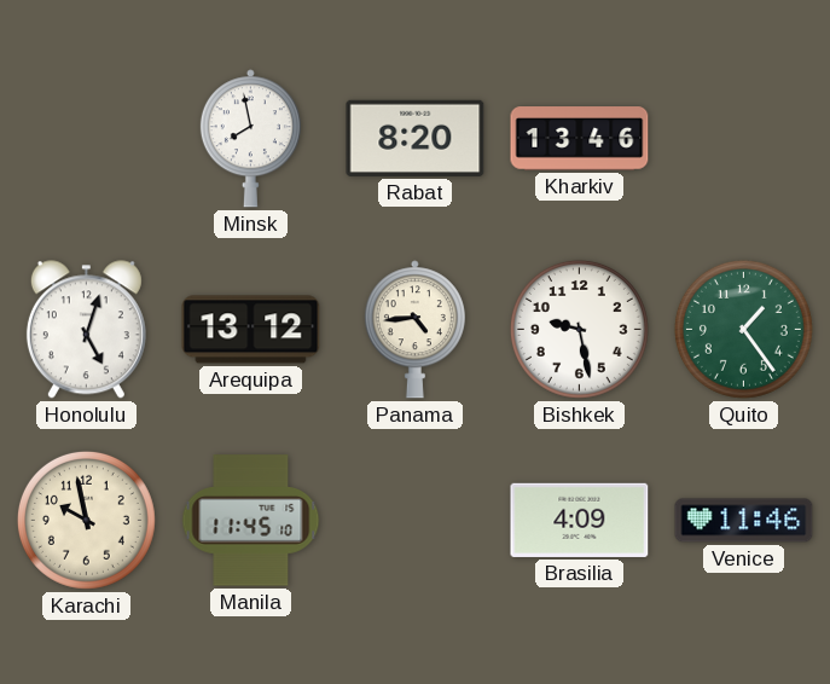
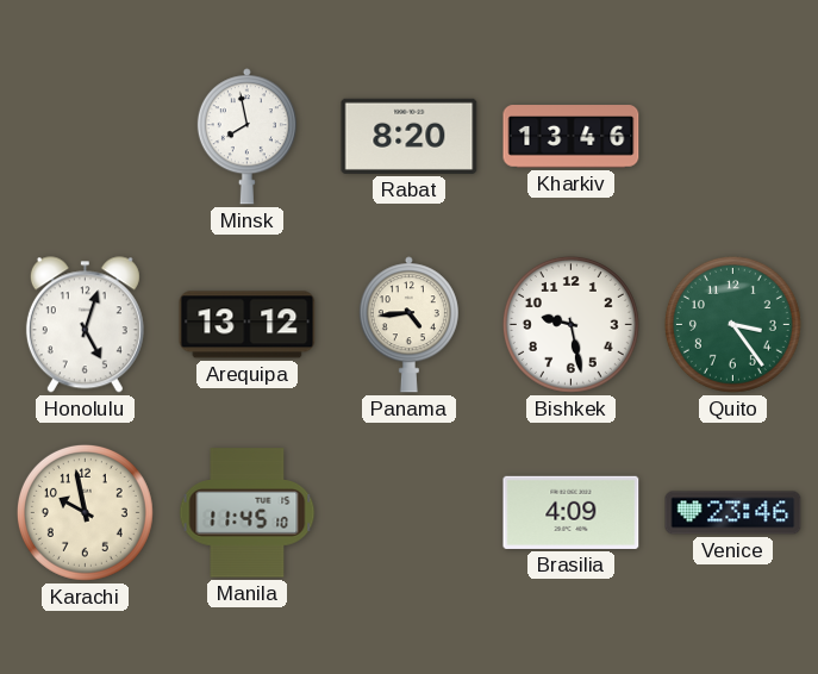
Quito: 1:24 -> 3:24
Venice: 11:46 -> 23:46
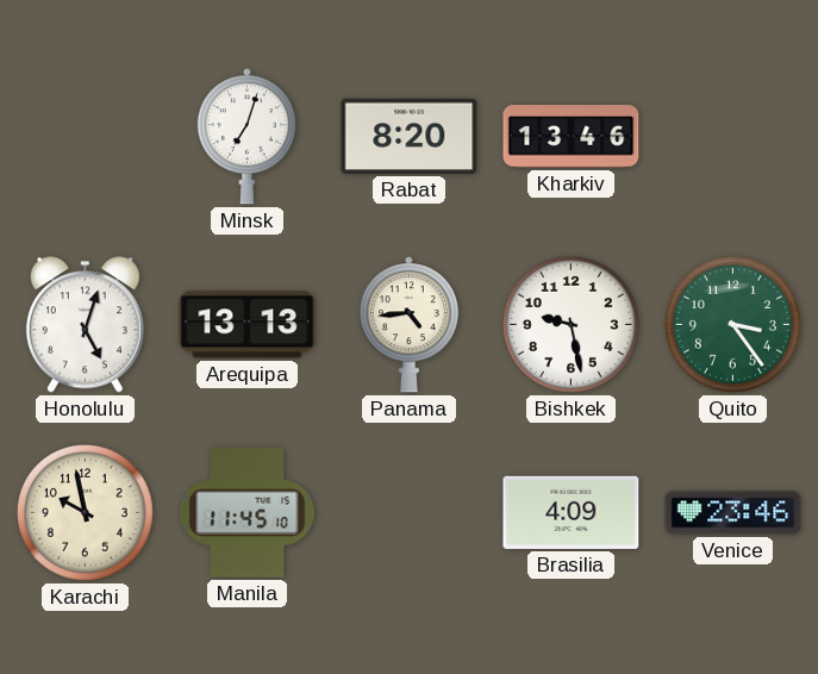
Minsk: 7:58 -> 7:03
Arequipa: 13:12 -> 13:13
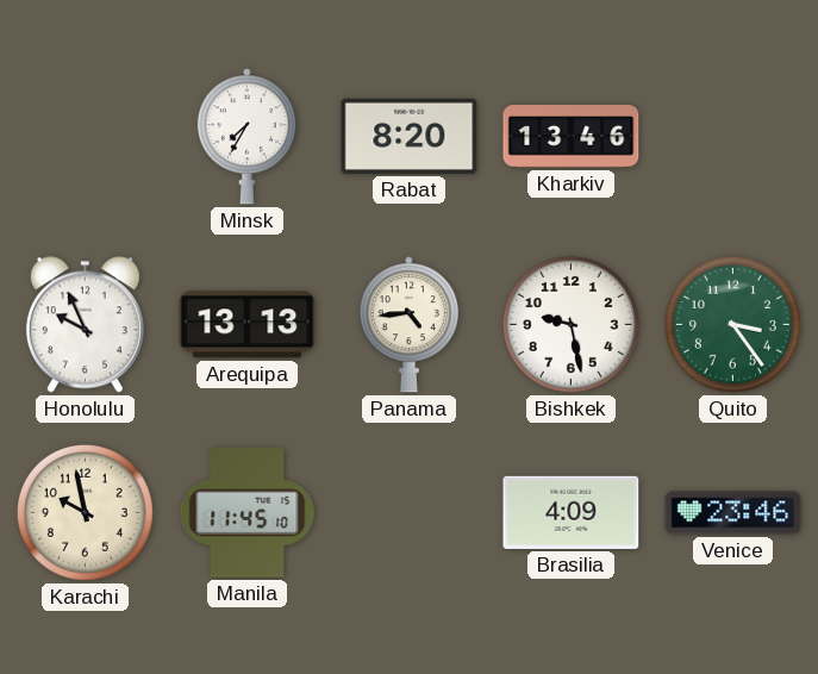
Minsk: 7:03 -> 7:35
Honolulu: 5:03 -> 9:56
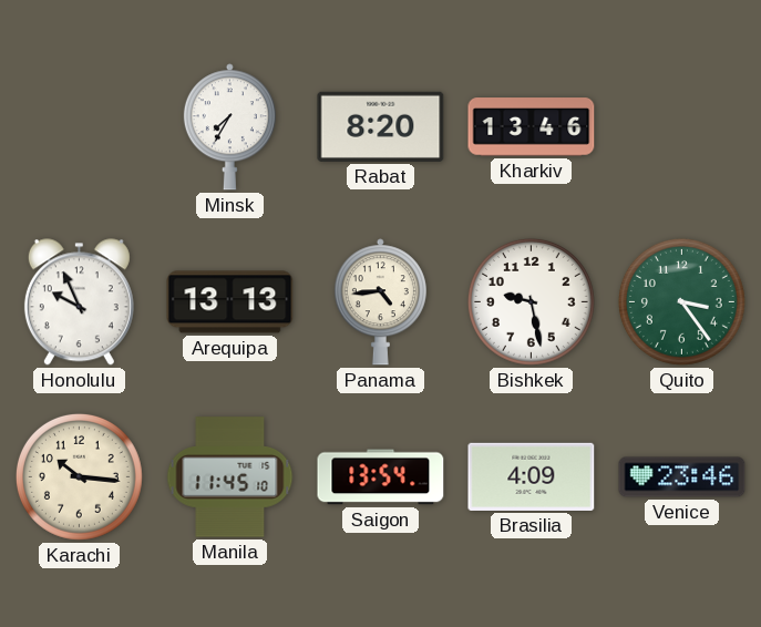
Karachi: 9:58 -> 10:16
Saigon: none -> 13:54
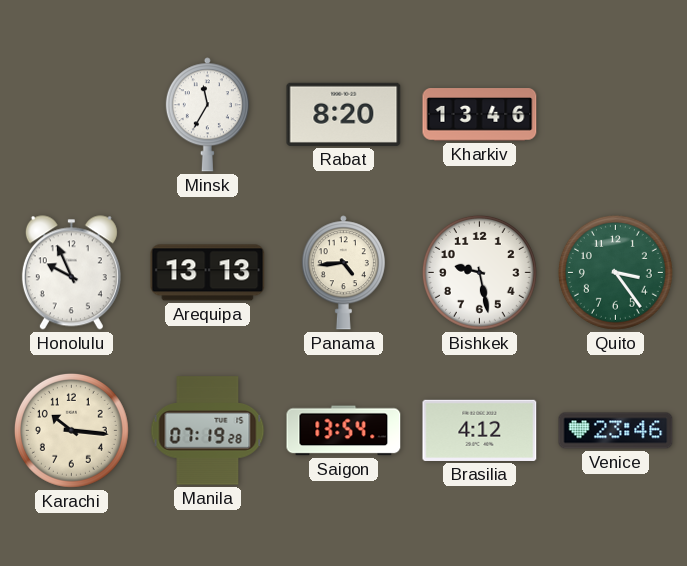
Minsk: 7:35 -> 11:35
Manila: 11:45 -> 07:19
Brasilia: 4:09 -> 4:12
